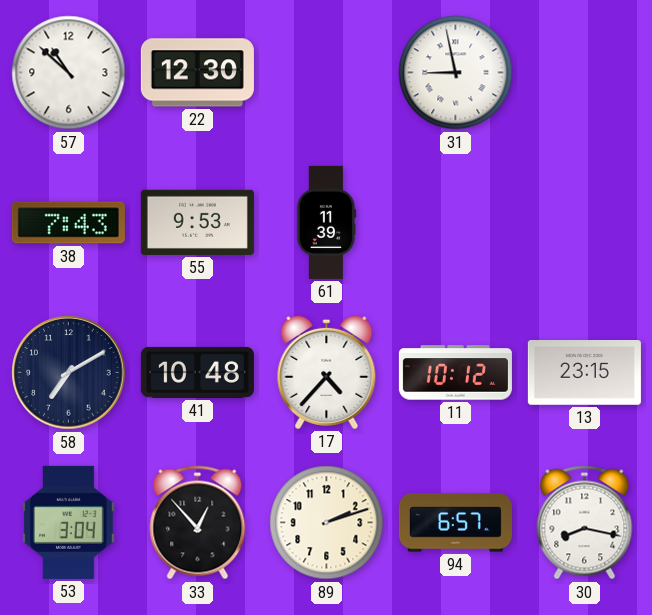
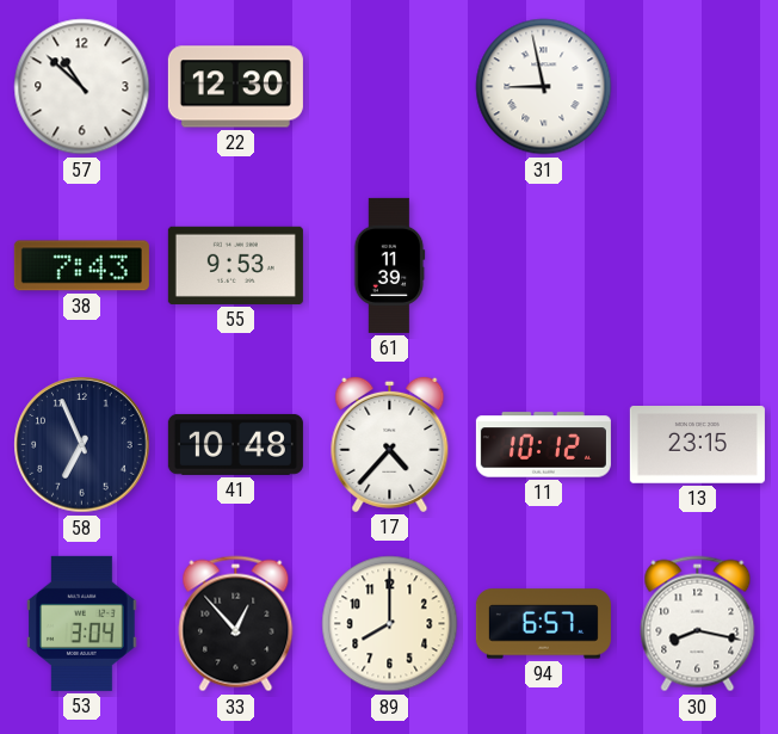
58: 7:10 -> 6:56
89: 2:12 -> 8:00
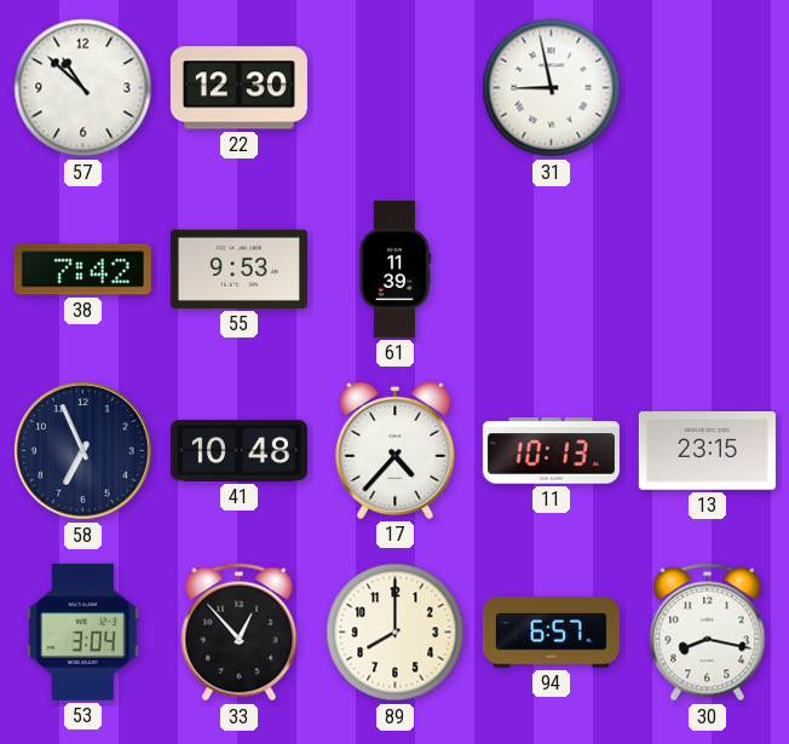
38: 7:43 -> 7:42
11: 10:12 -> 10:13
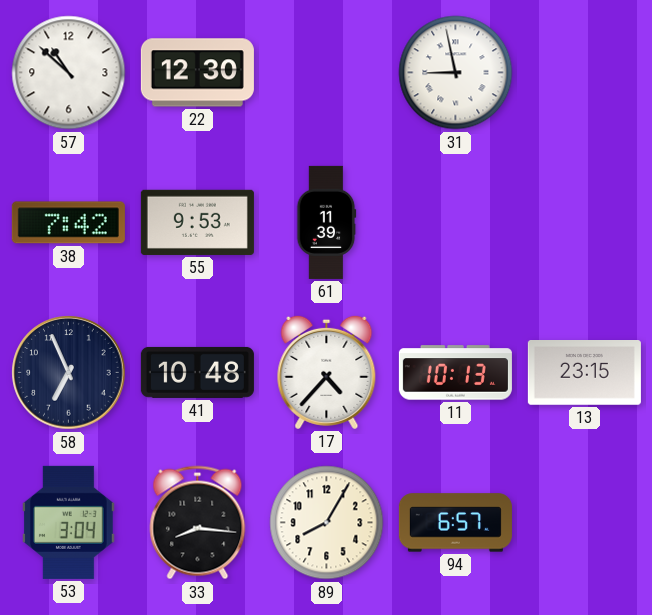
33: 12:53 -> 8:16
89: 8:00 -> 8:05
30: 8:17 -> none
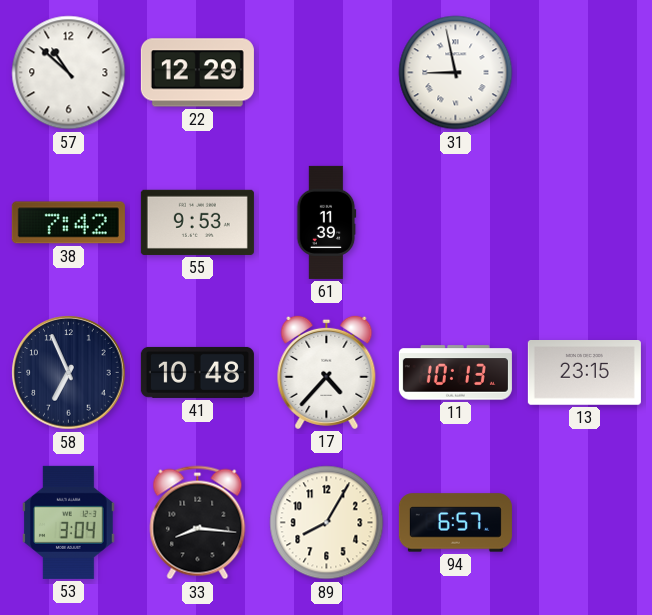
22: 12:30 -> 12:29
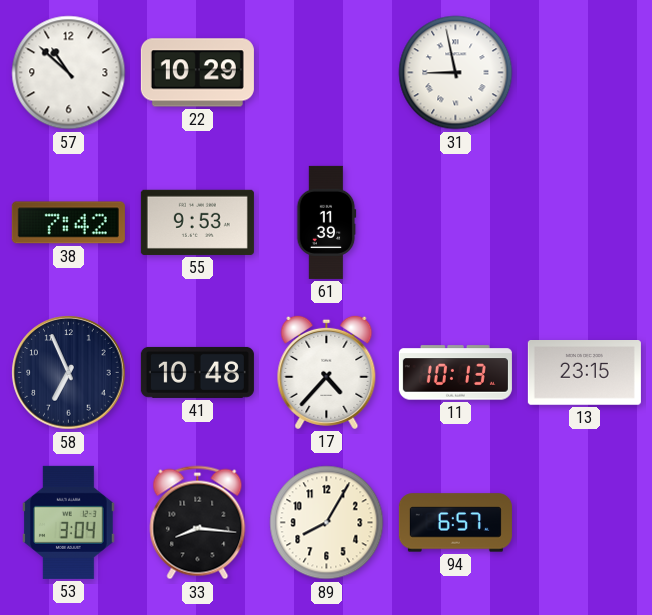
22: 12:29 -> 10:29
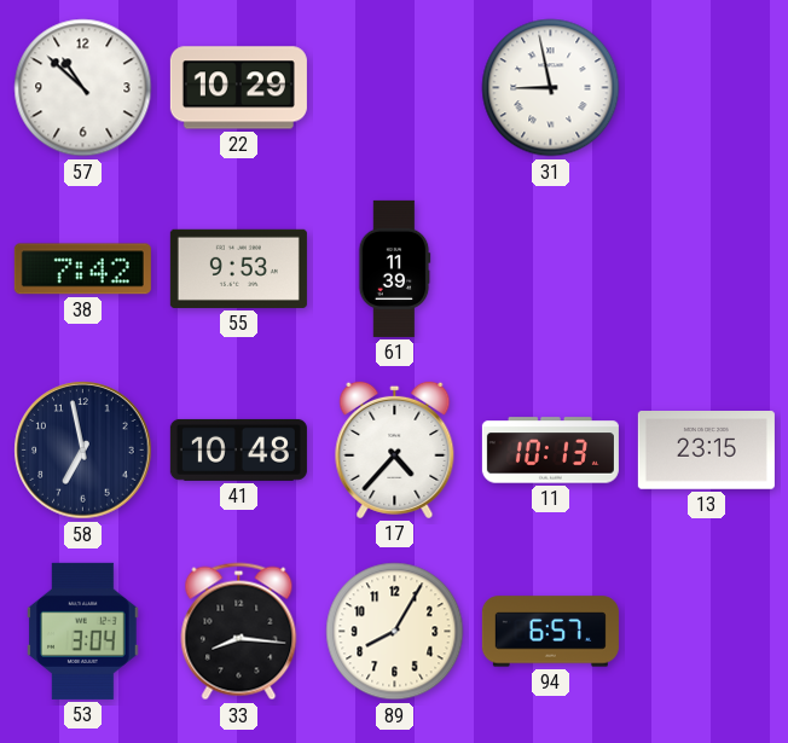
58: 6:56 -> 6:58
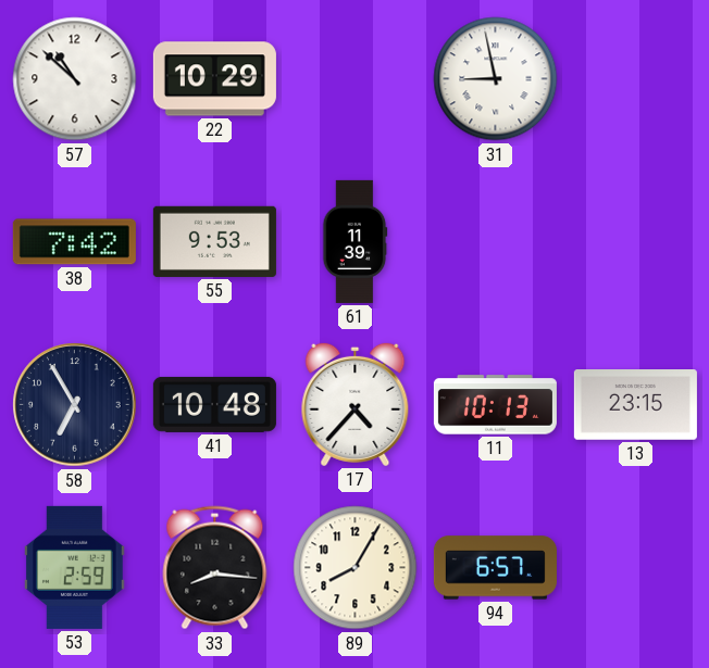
58: 6:58 -> 6:55
53: 3:04 -> 2:59
